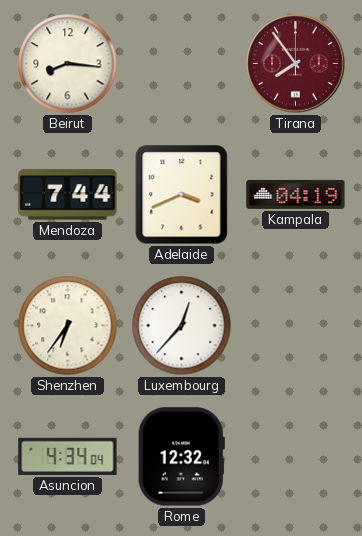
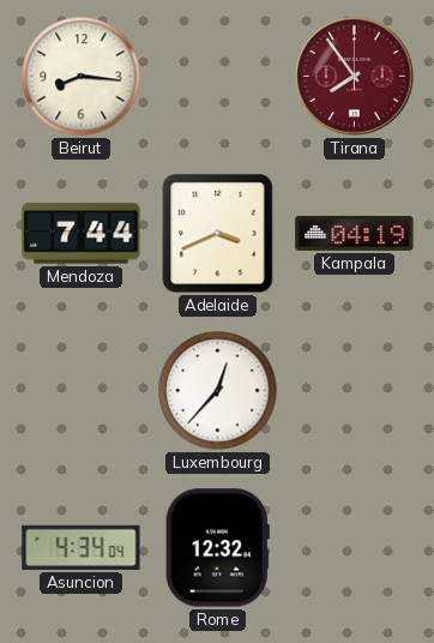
Shenzhen: 6:36 -> none
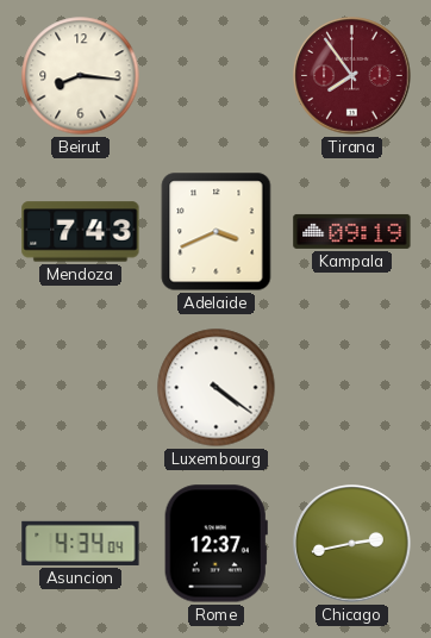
Mendoza: 7:44 -> 7:43
Kampala: 04:19 -> 09:19
Luxembourg: 12:37 -> 4:21
Rome: 12:32 -> 12:37
Chicago: none -> 2:43
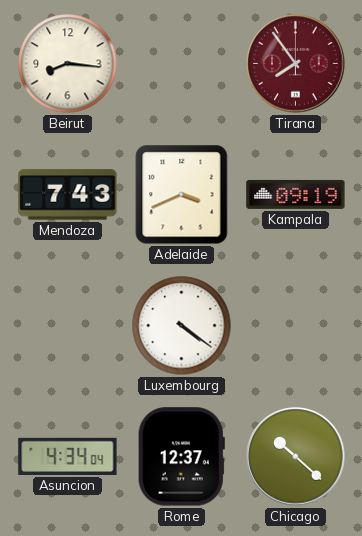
Chicago: 2:43 -> 10:22
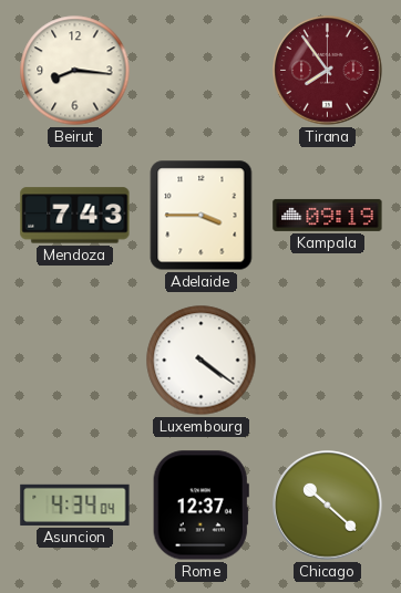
Adelaide: 3:41 -> 3:45
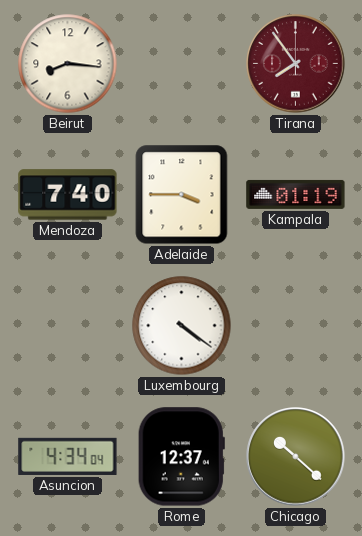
Mendoza: 7:43 -> 7:40
Kampala: 09:19 -> 01:19
